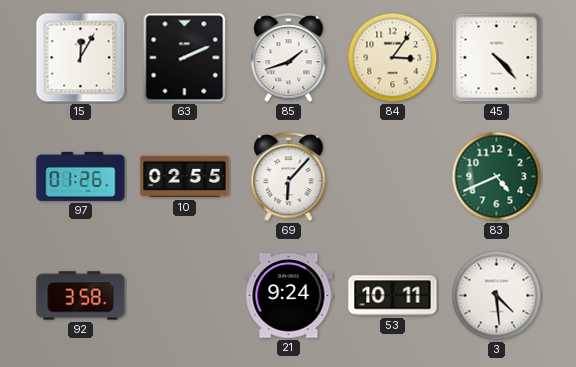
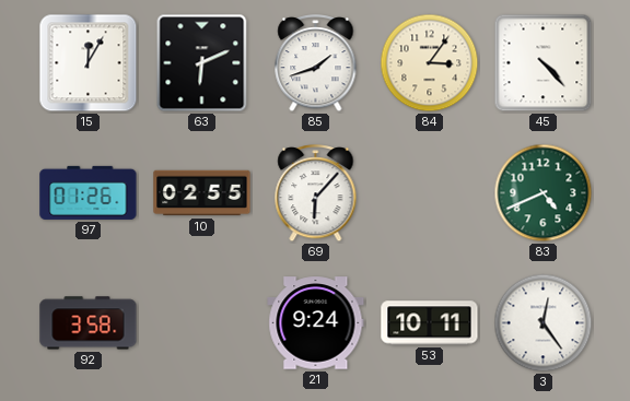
63: 2:11 -> 6:11
3: 4:29 -> 12:24
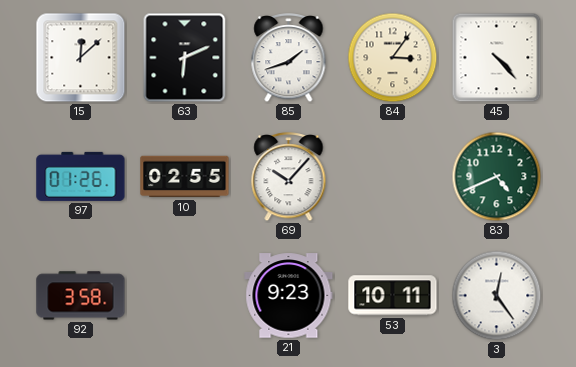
15: 12:05 -> 12:08
69: 6:07 -> 10:07
21: 9:24 -> 9:23
